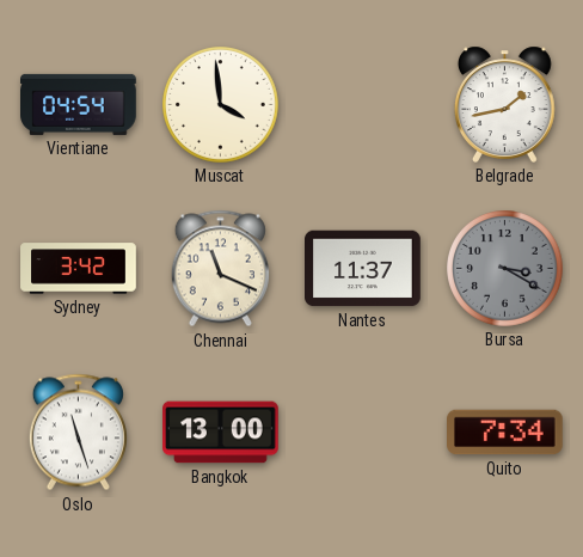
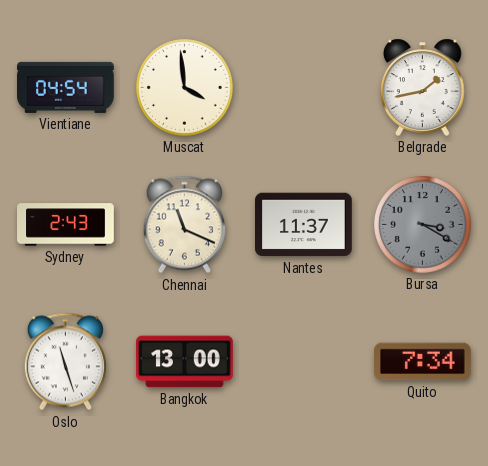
Sydney: 3:42 -> 2:43
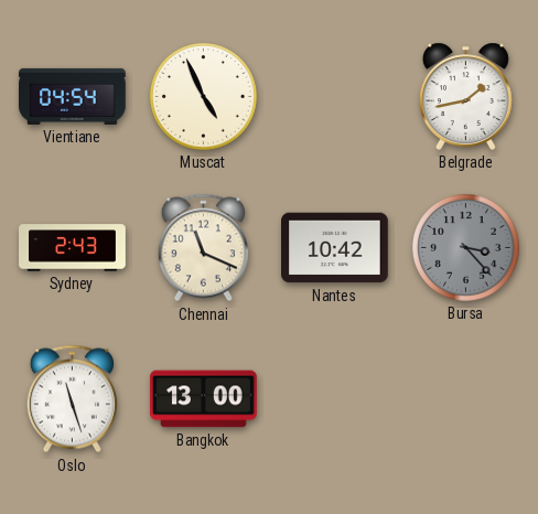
Muscat: 3:59 -> 4:56
Nantes: 11:37 -> 10:42
Bursa: 3:20 -> 3:23
Quito: 7:34 -> none
